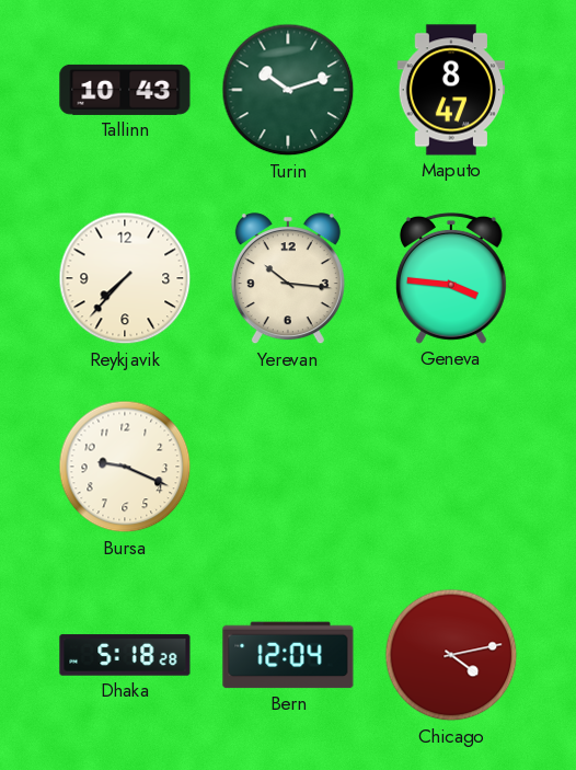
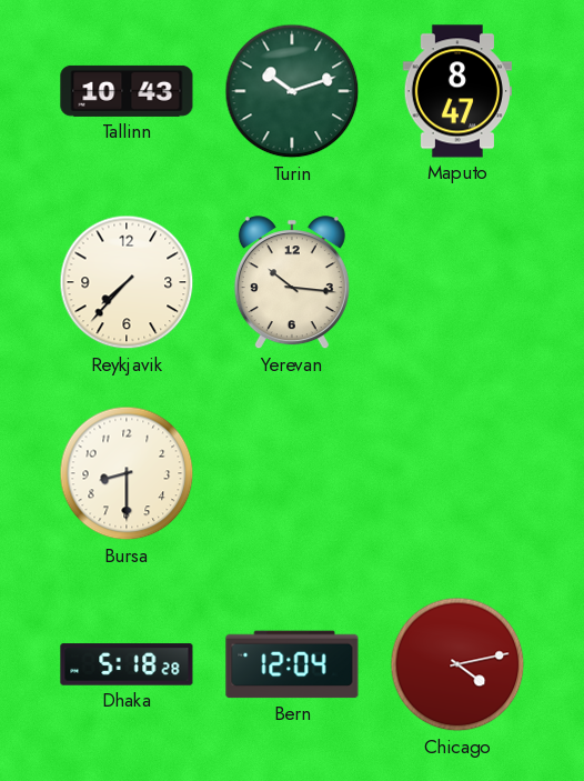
Geneva: 3:46 -> none
Bursa: 9:19 -> 8:30
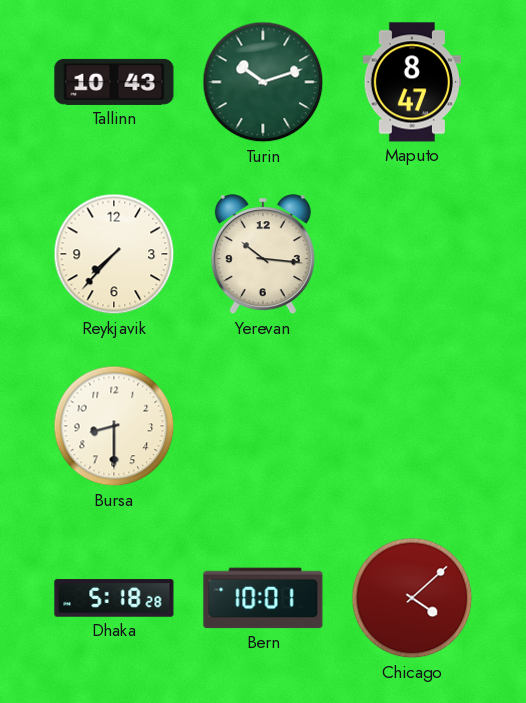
Bern: 12:04 -> 10:01
Chicago: 4:13 -> 4:08
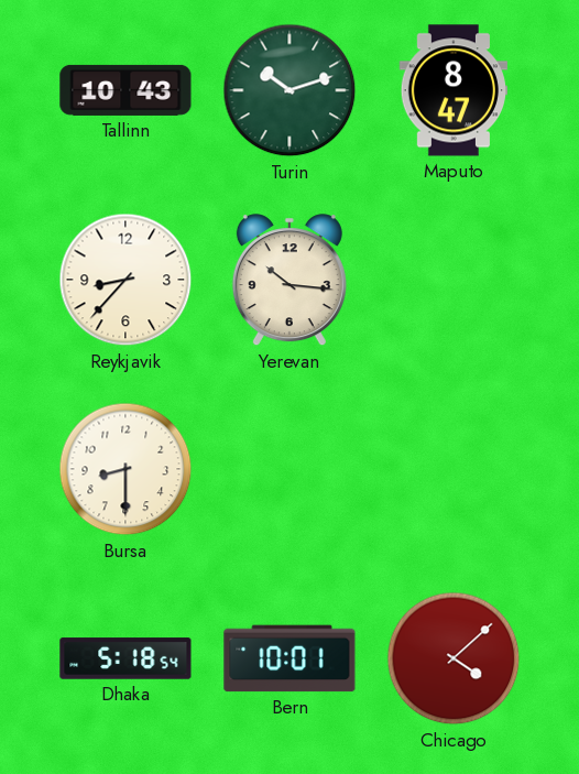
Reykjavik: 7:37 -> 8:37
Dhaka: 5:18:28 -> 5:18:54
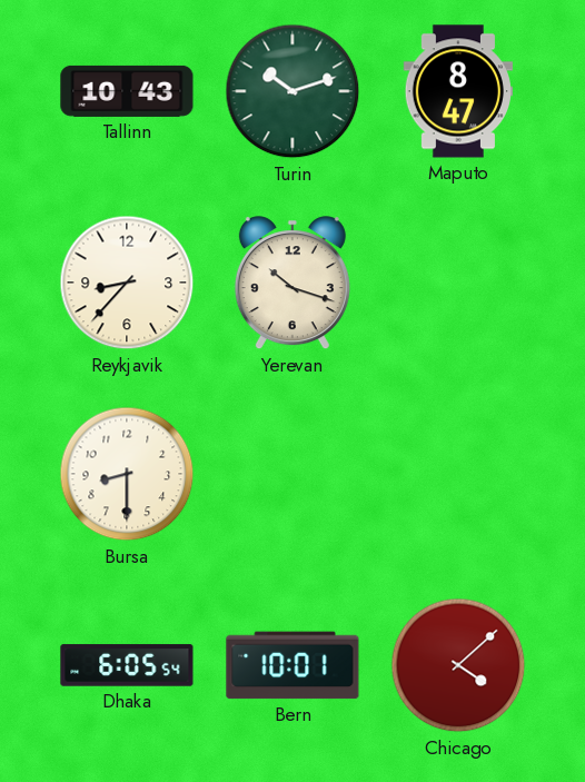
Yerevan: 10:16 -> 10:18
Dhaka: 5:18 -> 6:05
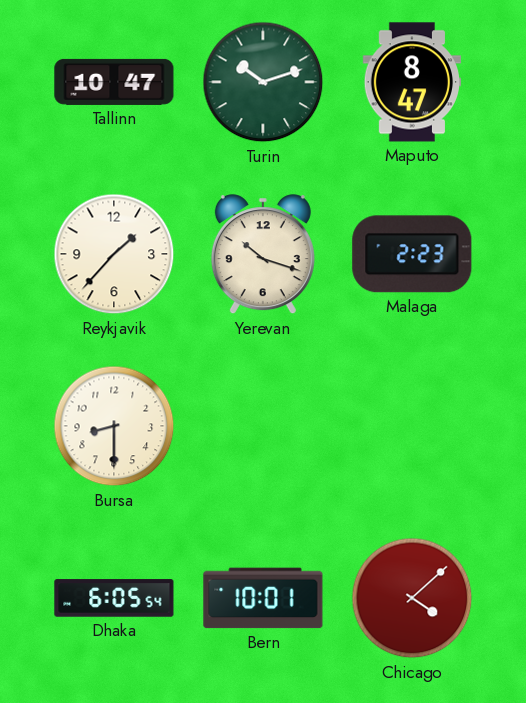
Tallinn: 10:43 -> 10:47
Reykjavik: 8:37 -> 1:37
Malaga: none -> 2:23
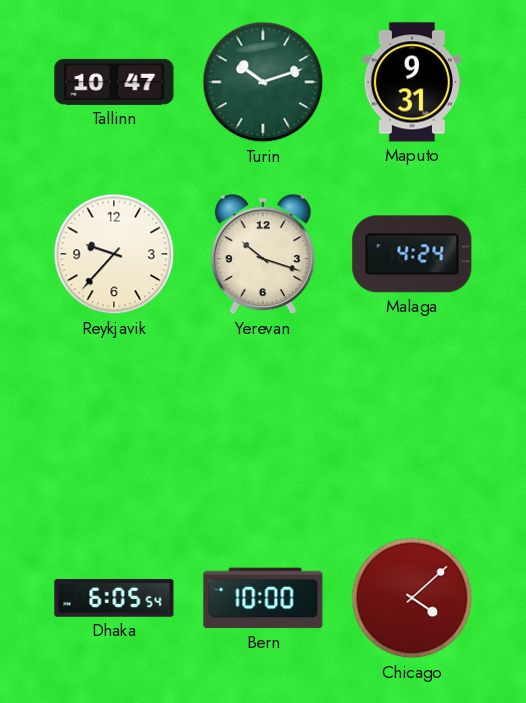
Maputo: 8:47 -> 9:31
Reykjavik: 1:37 -> 9:37
Malaga: 2:23 -> 4:24
Bursa: 8:30 -> none
Bern: 10:01 -> 10:00
